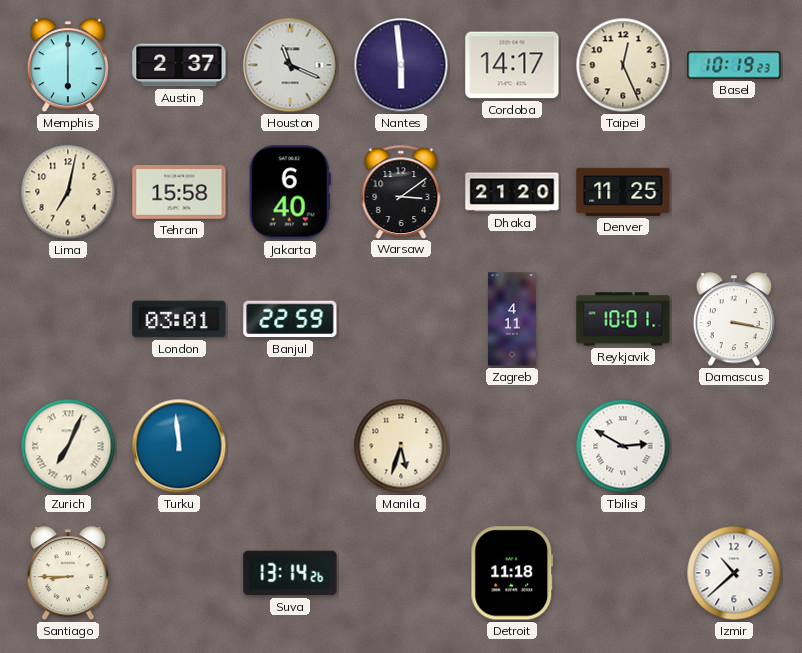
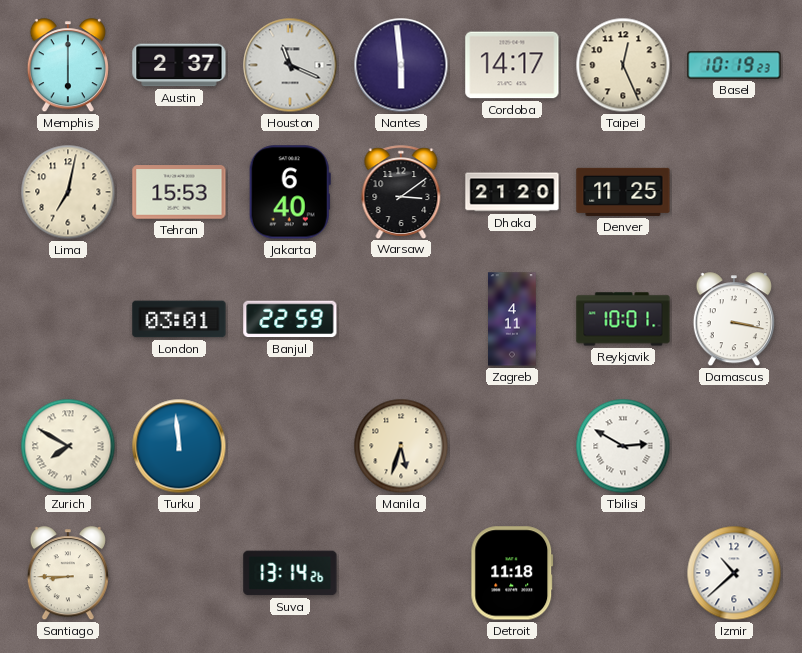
Tehran: 15:58 -> 15:53
Zurich: 7:04 -> 7:50
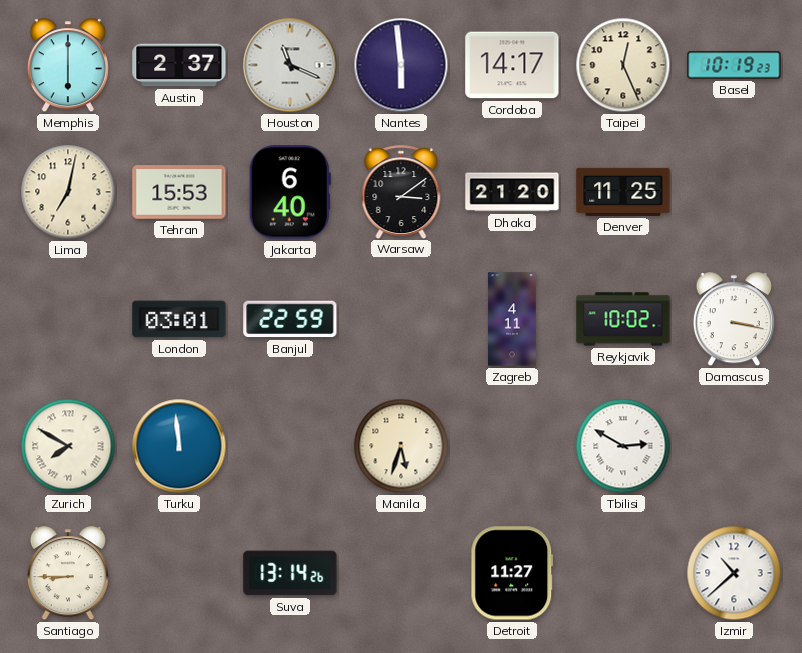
Reykjavik: 10:01 -> 10:02
Detroit: 11:18 -> 11:27
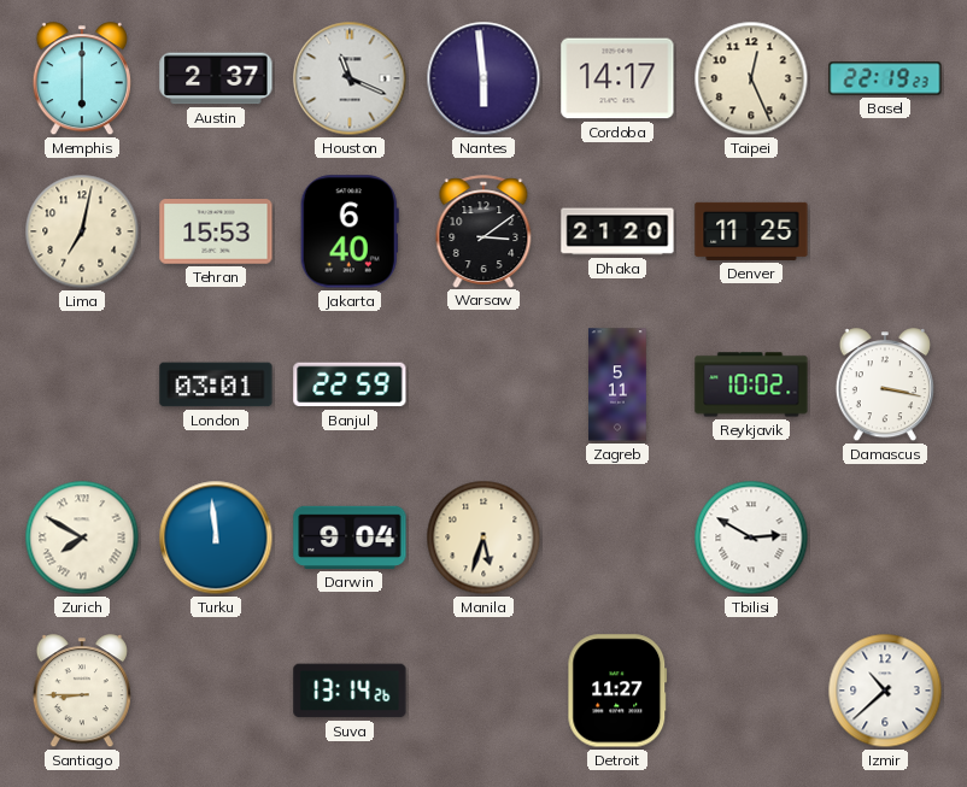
Basel: 10:19 -> 22:19
Zagreb: 4:11 -> 5:11
Darwin: none -> 9:04
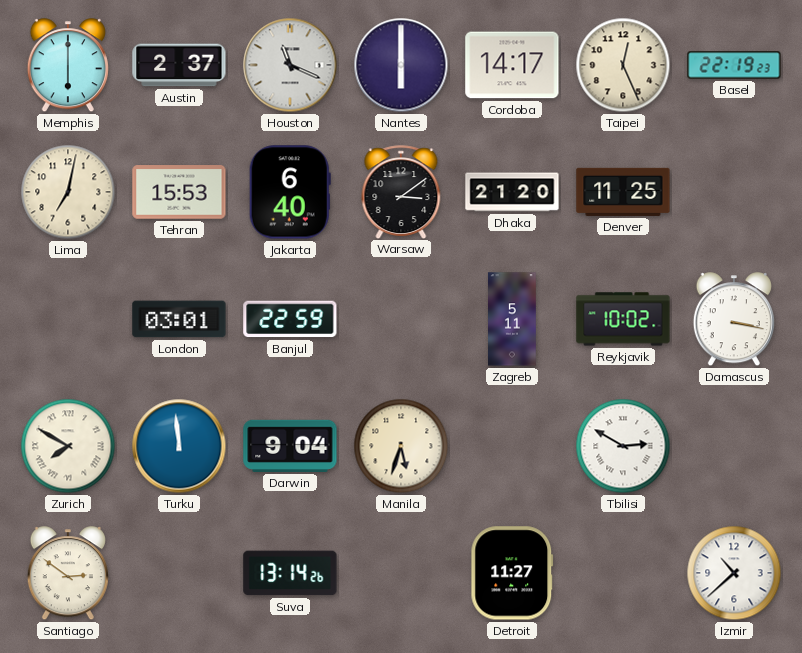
Nantes: 5:59 -> 6:00
Santiago: 8:45 -> 2:51
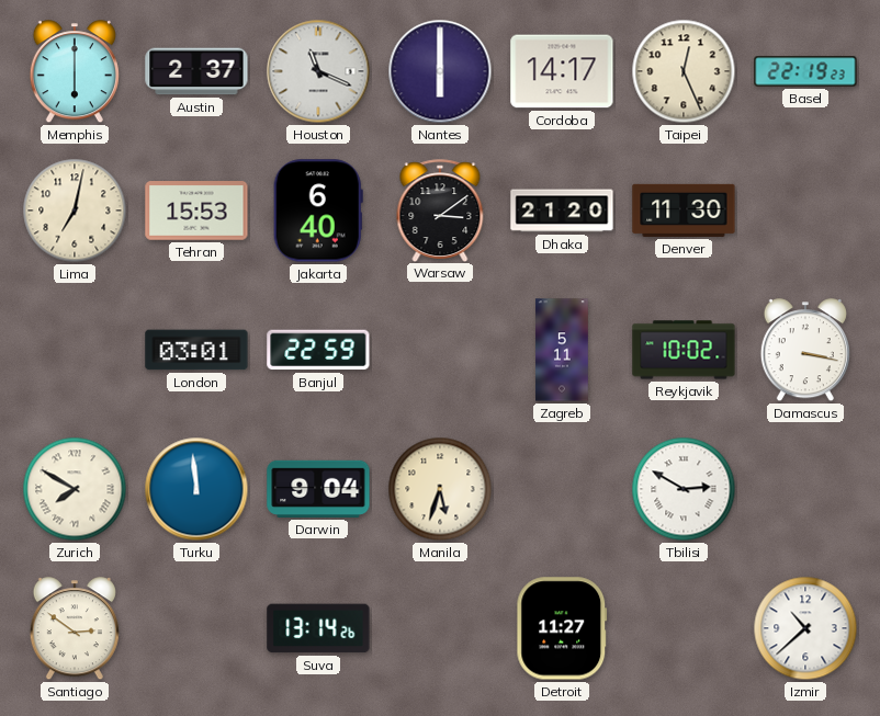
Denver: 11:25 -> 11:30
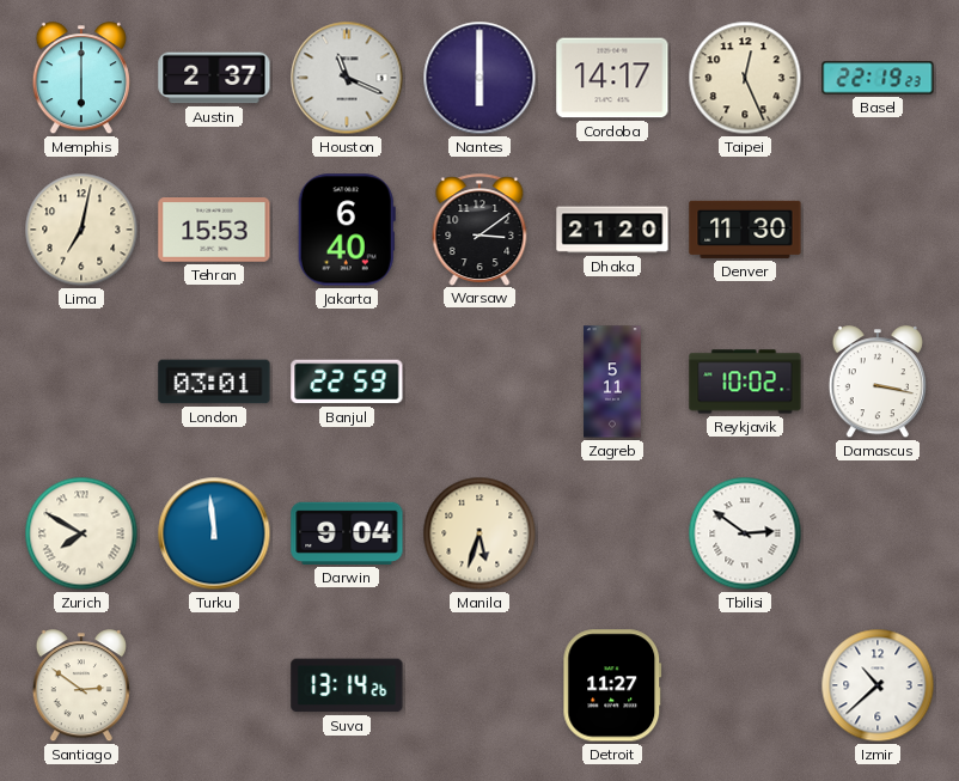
Tbilisi: 2:50 -> 2:51
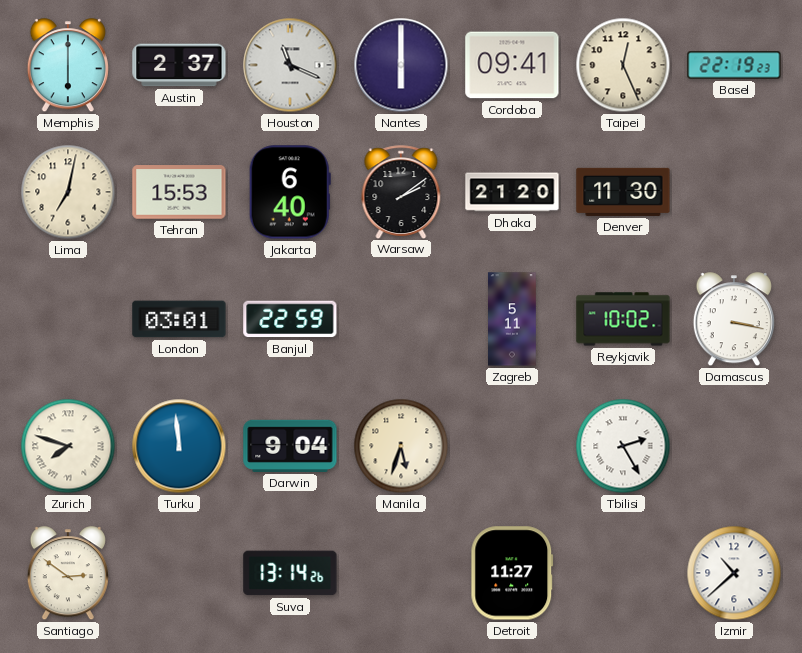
Cordoba: 14:17 -> 09:41
Warsaw: 3:09 -> 2:09
Zurich: 7:50 -> 7:48
Tbilisi: 2:51 -> 2:25
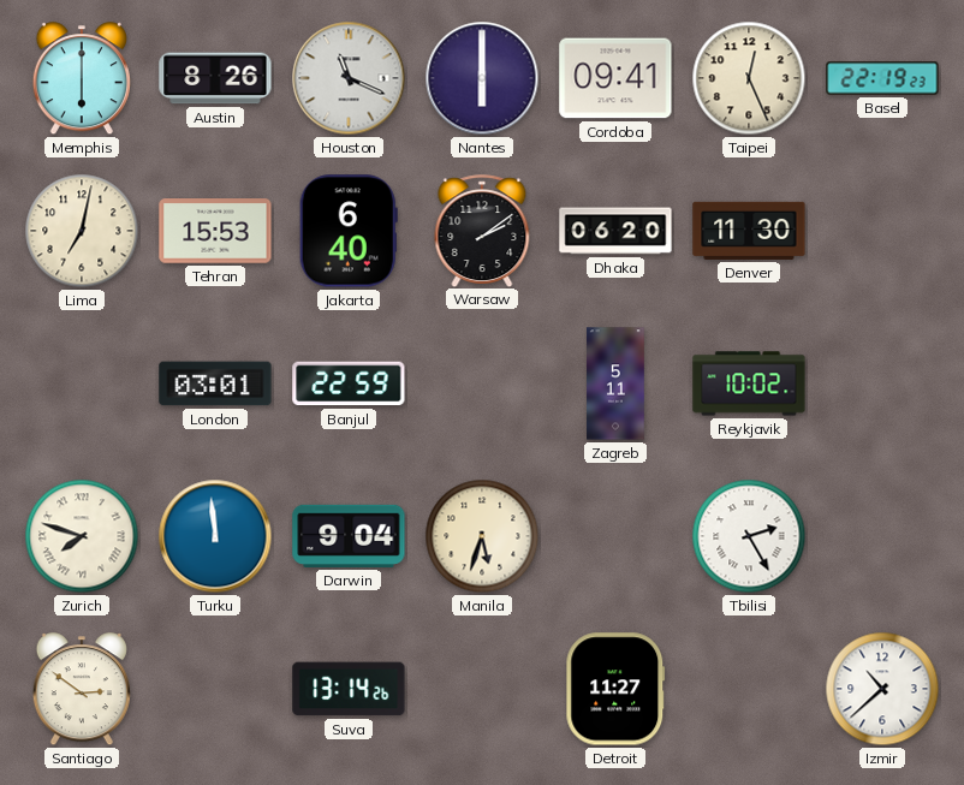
Austin: 2:37 -> 8:26
Dhaka: 21:20 -> 06:20
Damascus: 3:17 -> none
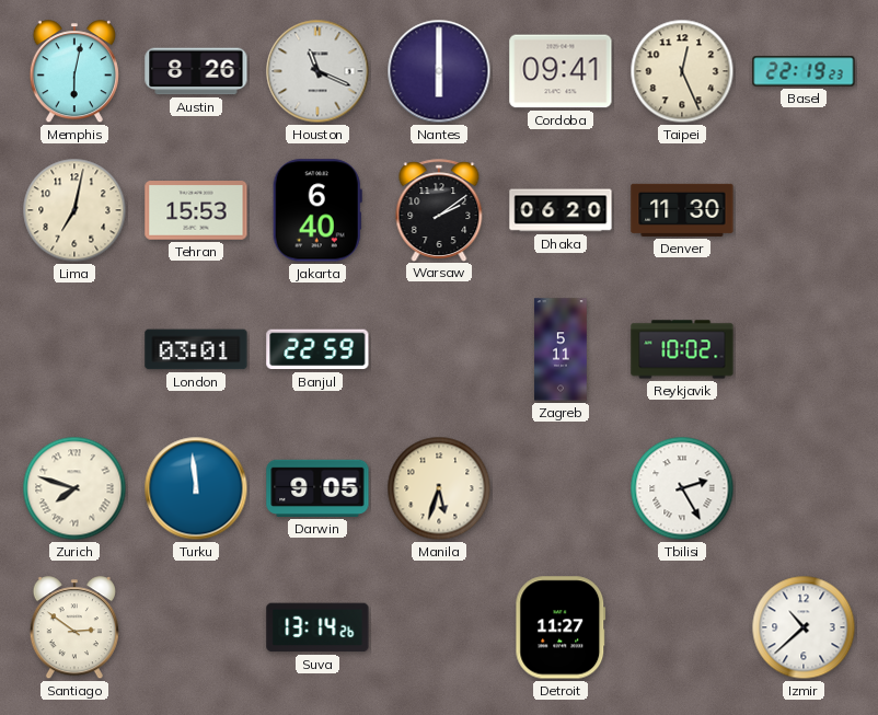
Memphis: 6:00 -> 6:02
Darwin: 9:04 -> 9:05
